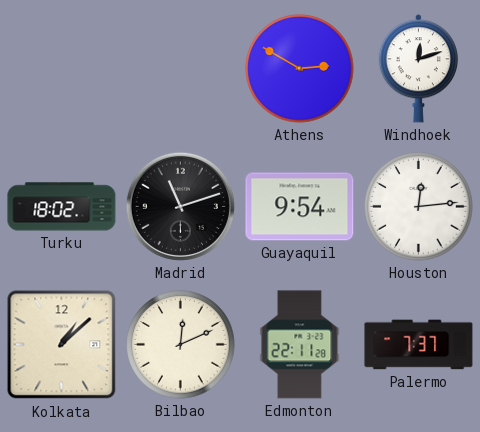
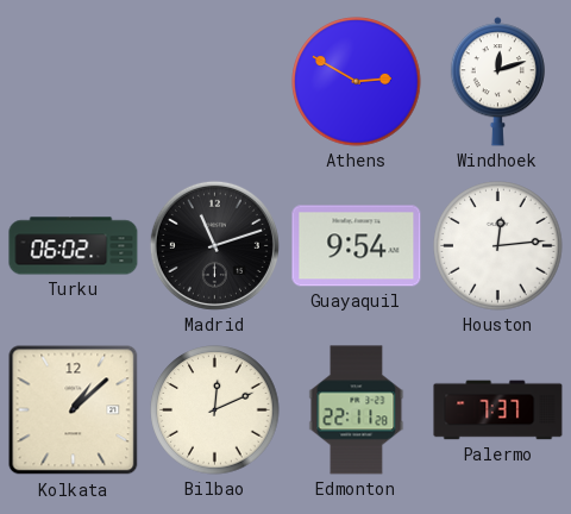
Turku: 18:02 -> 06:02
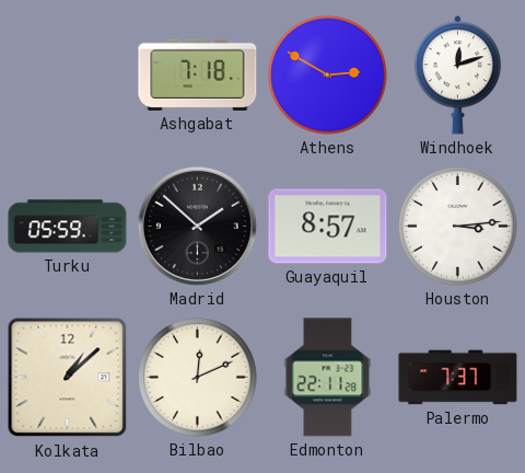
Ashgabat: none -> 7:18
Turku: 06:02 -> 05:59
Madrid: 11:12 -> 1:52
Guayaquil: 9:54 -> 8:57
Houston: 12:14 -> 3:14
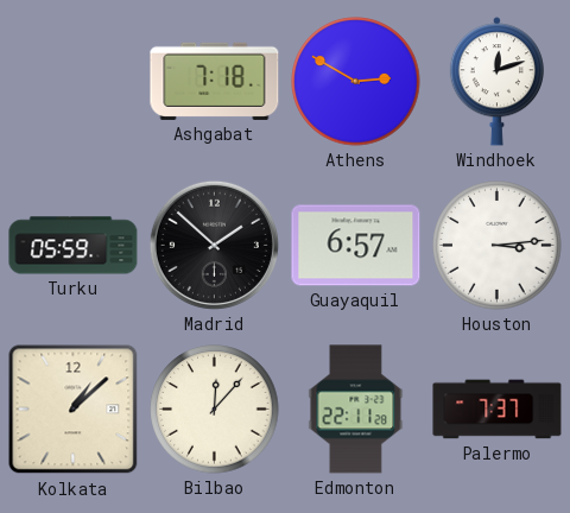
Guayaquil: 8:57 -> 6:57
Bilbao: 12:11 -> 12:07
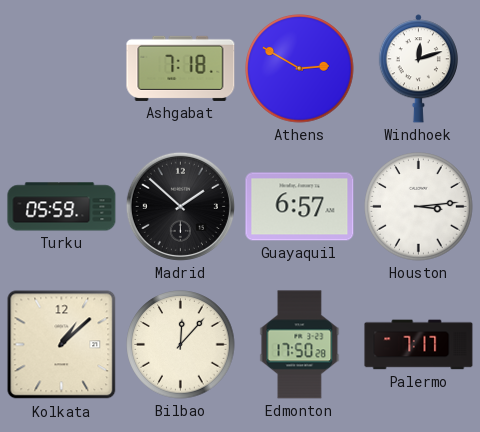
Edmonton: 22:11 -> 17:50
Palermo: 7:37 -> 7:17
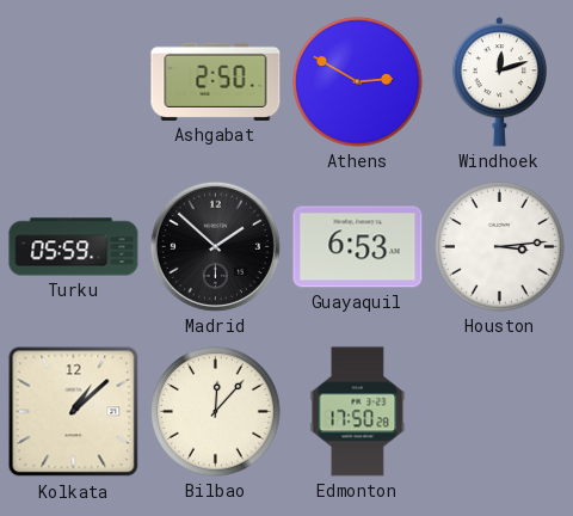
Ashgabat: 7:18 -> 2:50
Guayaquil: 6:57 -> 6:53
Palermo: 7:17 -> none
